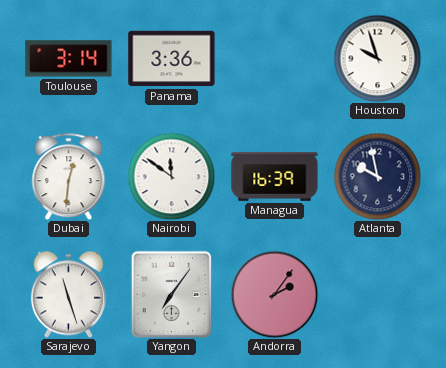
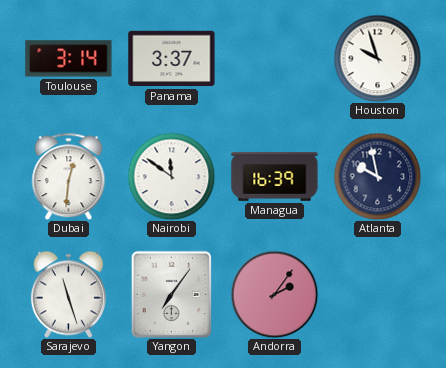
Panama: 3:36 -> 3:37
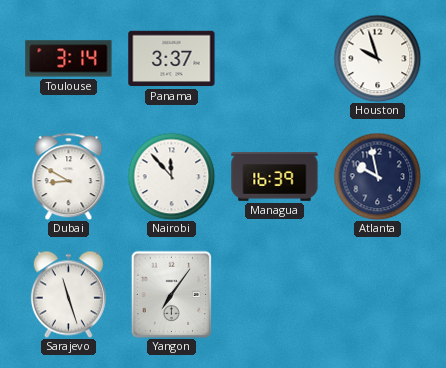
Dubai: 12:31 -> 8:50
Nairobi: 11:51 -> 11:53
Andorra: 2:06 -> none
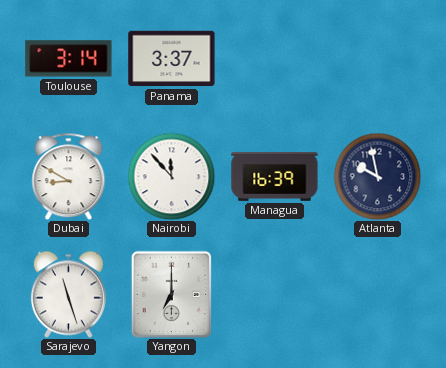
Houston: 9:57 -> none
Yangon: 7:06 -> 7:00
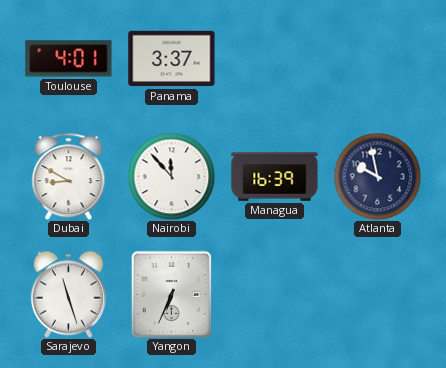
Toulouse: 3:14 -> 4:01
Yangon: 7:00 -> 6:34
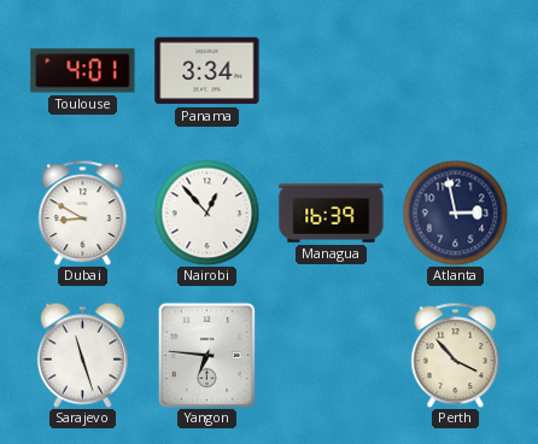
Panama: 3:37 -> 3:34
Nairobi: 11:53 -> 12:53
Atlanta: 9:58 -> 2:58
Yangon: 6:34 -> 6:46
Perth: none -> 3:53
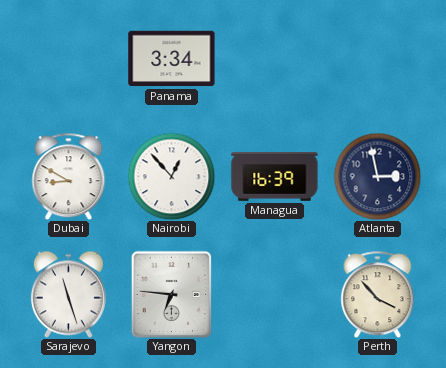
Toulouse: 4:01 -> none
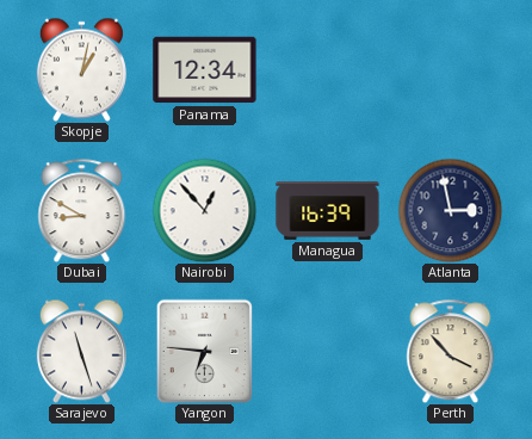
Skopje: none -> 1:02
Panama: 3:34 -> 12:34
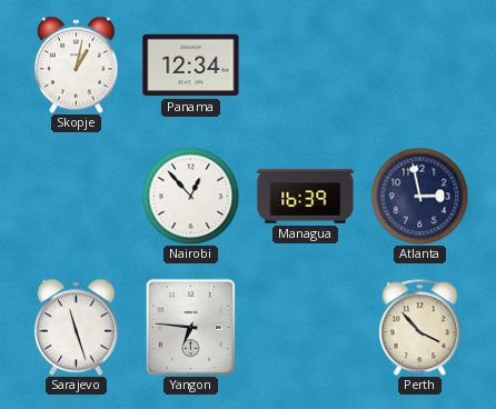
Dubai: 8:50 -> none
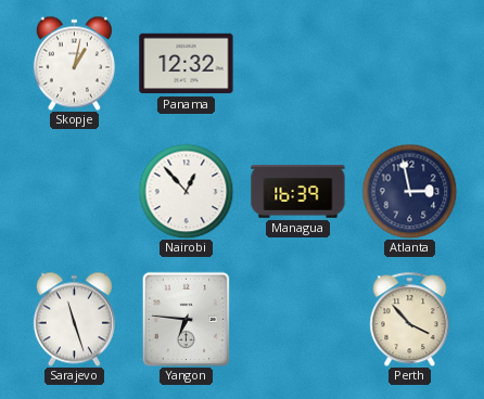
Panama: 12:34 -> 12:32
